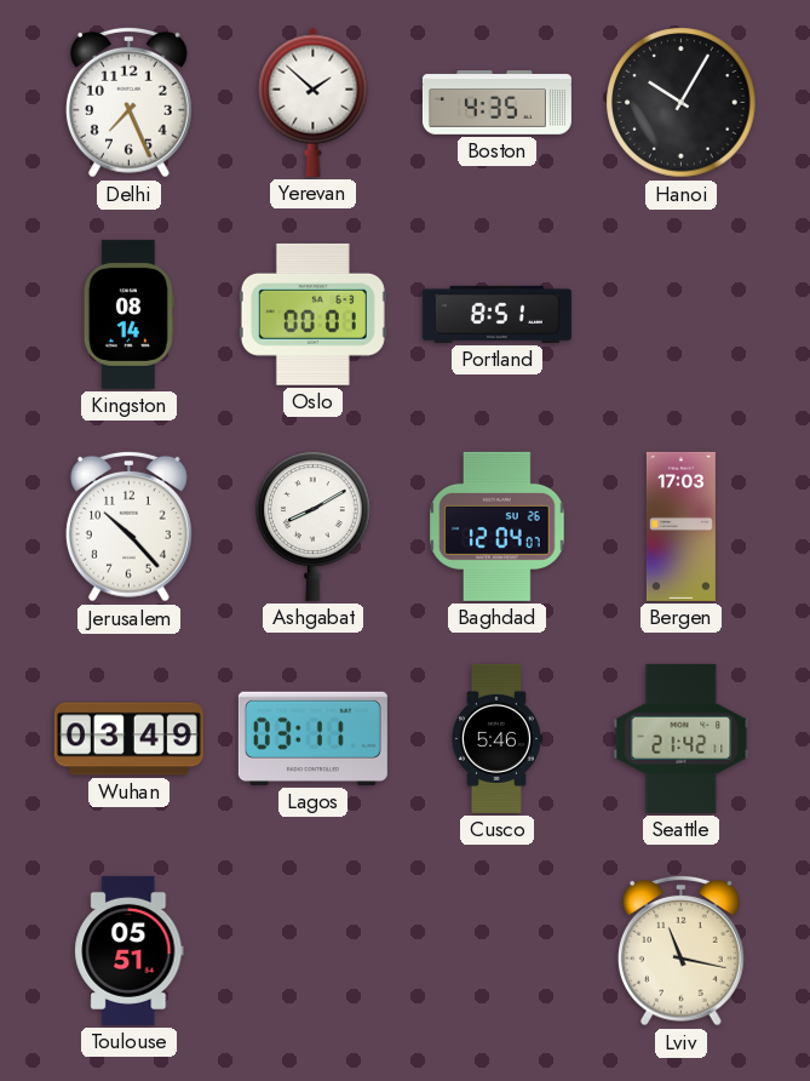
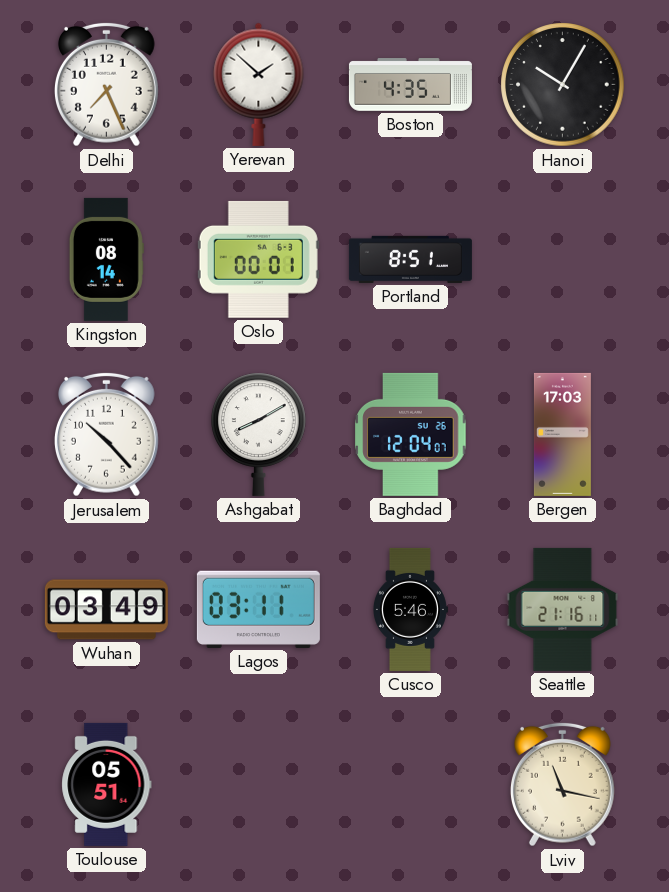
Seattle: 21:42 -> 21:16
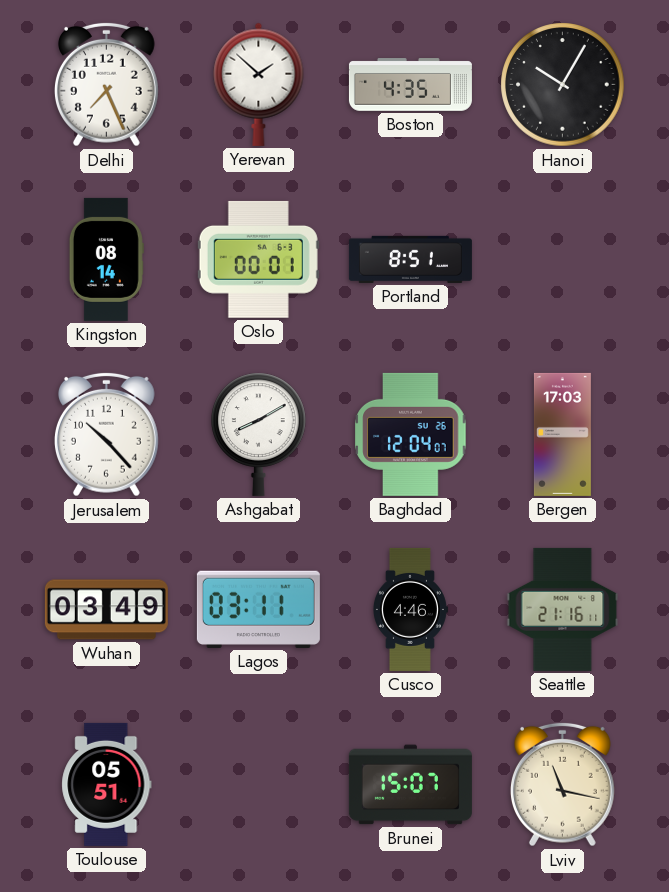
Cusco: 5:46 -> 4:46
Brunei: none -> 15:07
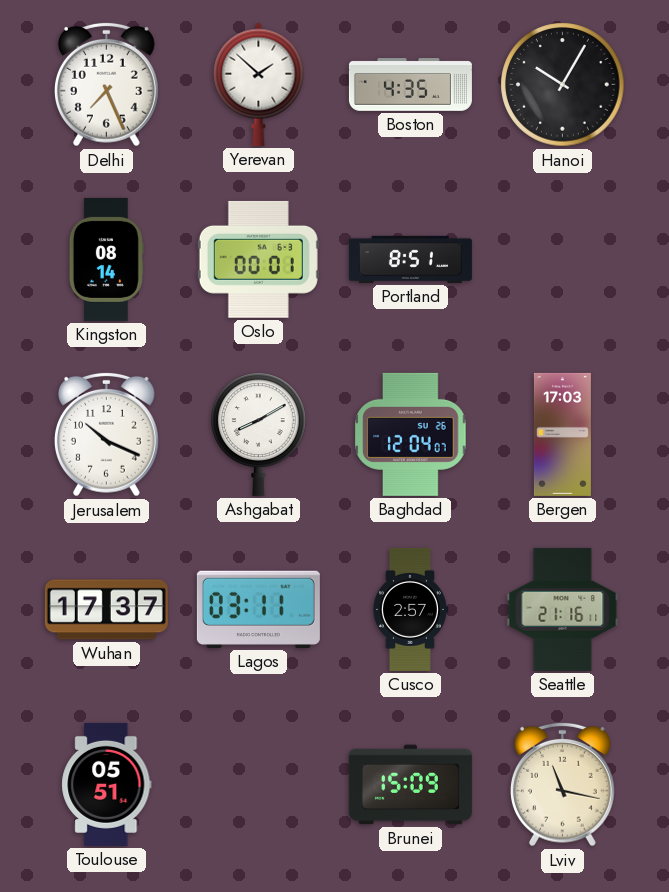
Jerusalem: 10:23 -> 10:19
Wuhan: 03:49 -> 17:37
Cusco: 4:46 -> 2:57
Brunei: 15:07 -> 15:09
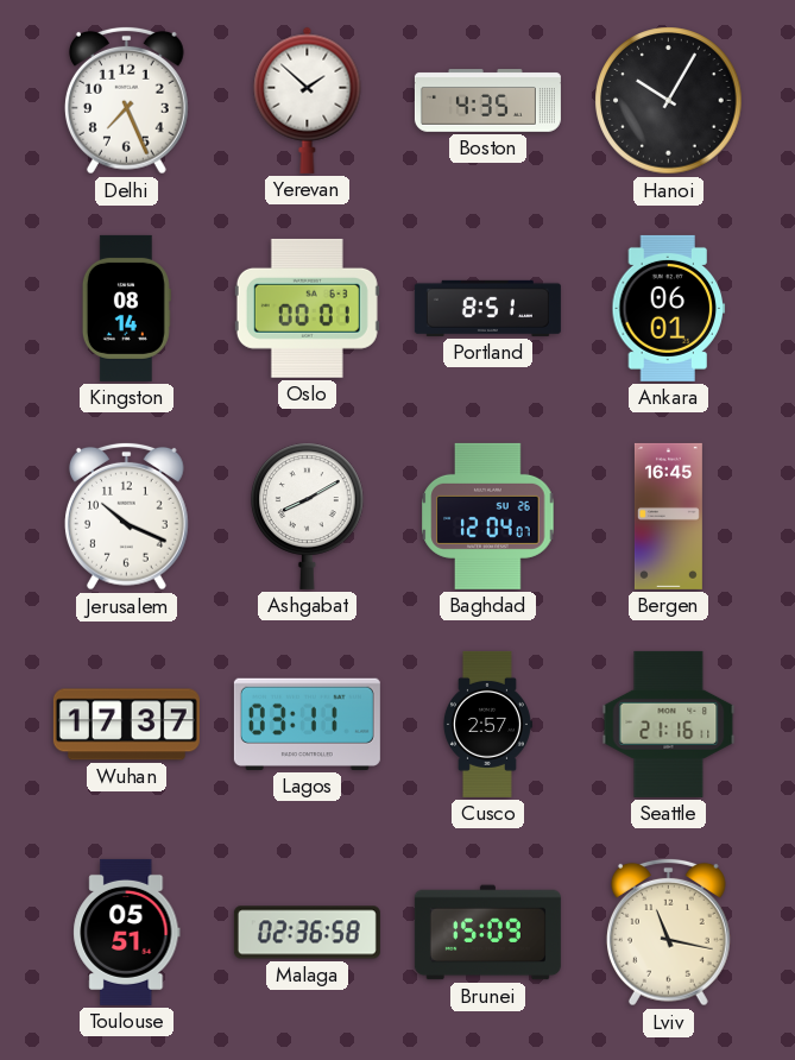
Ankara: none -> 06:01
Bergen: 17:03 -> 16:45
Malaga: none -> 02:36
